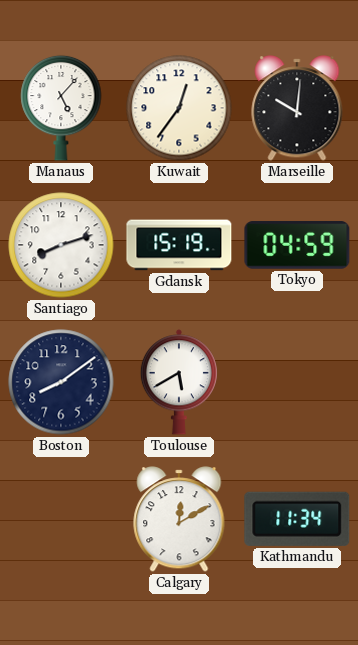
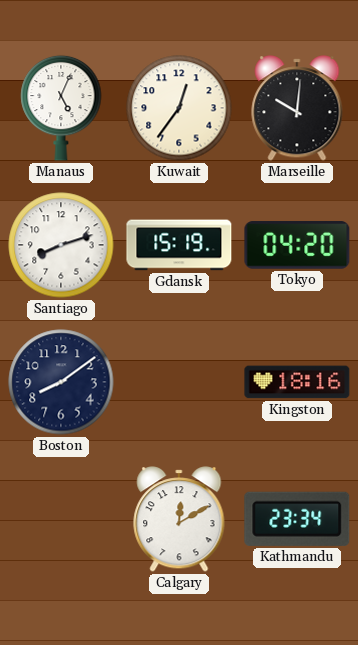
Manaus: 5:07 -> 5:04
Tokyo: 04:59 -> 04:20
Toulouse: 5:40 -> none
Kingston: none -> 18:16
Kathmandu: 11:34 -> 23:34
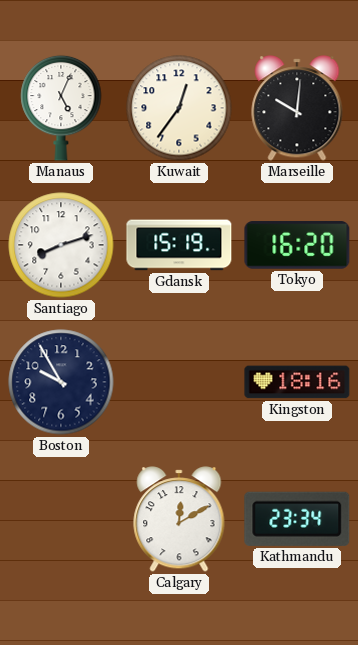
Tokyo: 04:20 -> 16:20
Boston: 8:09 -> 9:55
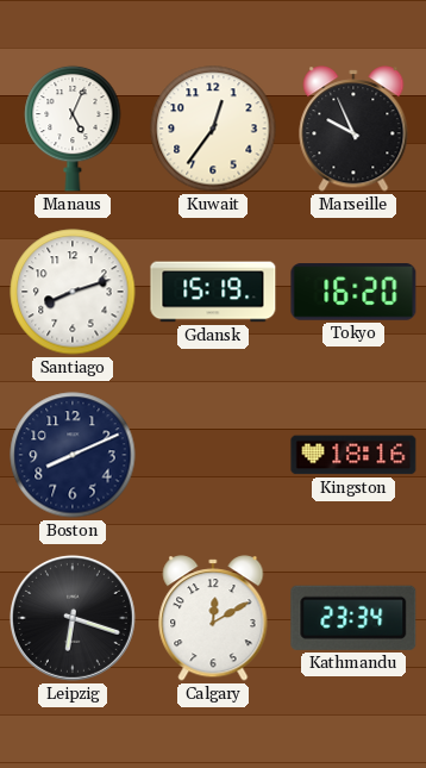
Marseille: 10:01 -> 9:56
Boston: 9:55 -> 8:11
Leipzig: none -> 6:18
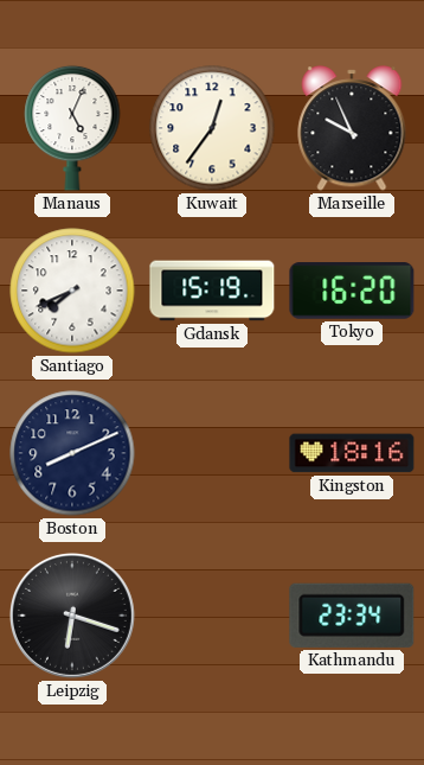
Santiago: 8:12 -> 7:41
Calgary: 12:10 -> none
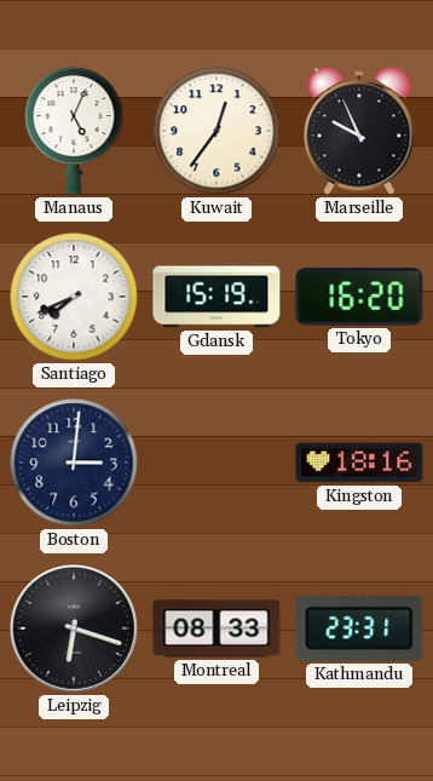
Boston: 8:11 -> 3:01
Montreal: none -> 08:33
Kathmandu: 23:34 -> 23:31
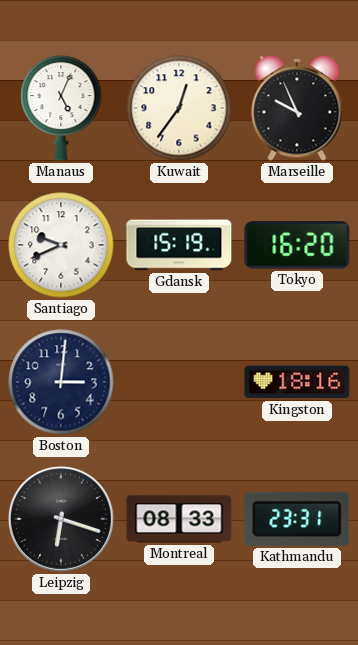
Santiago: 7:41 -> 9:41
